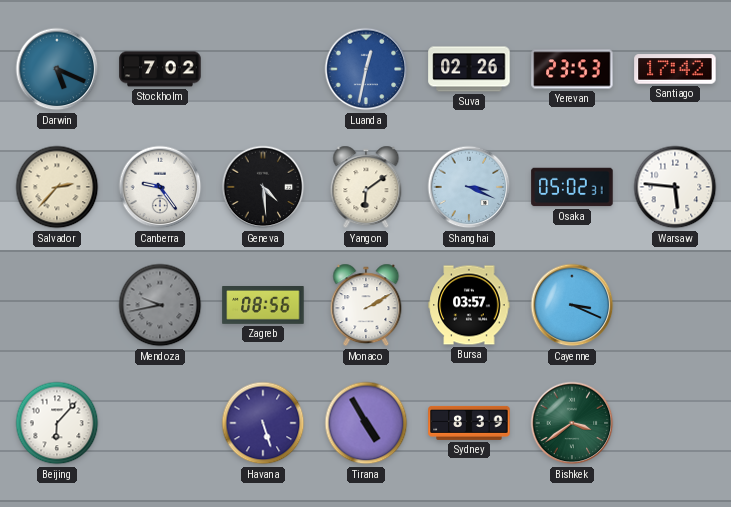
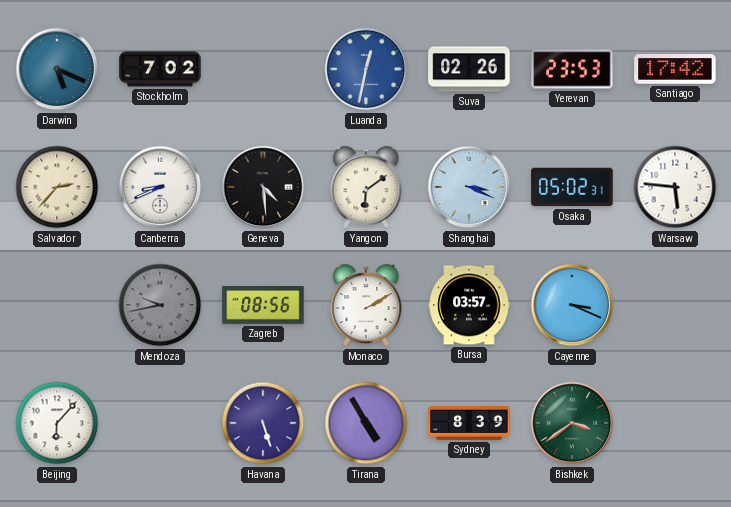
Canberra: 9:24 -> 8:41
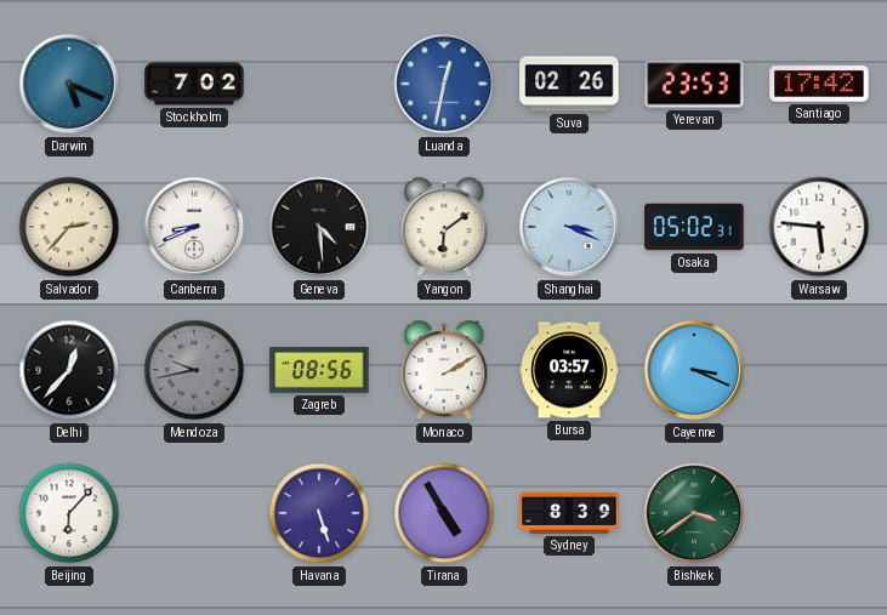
Delhi: none -> 12:37
